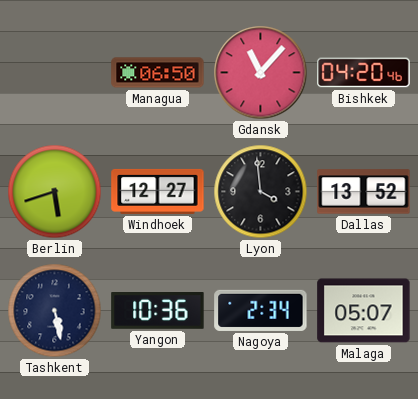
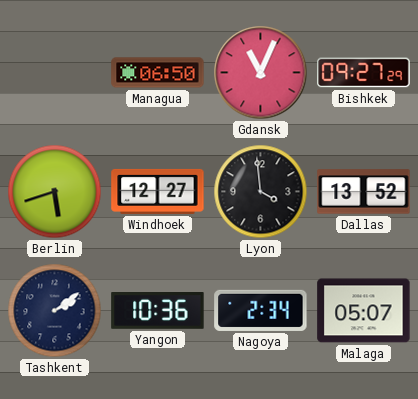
Gdansk: 11:07 -> 11:04
Bishkek: 04:20 -> 09:27
Tashkent: 5:28 -> 2:09
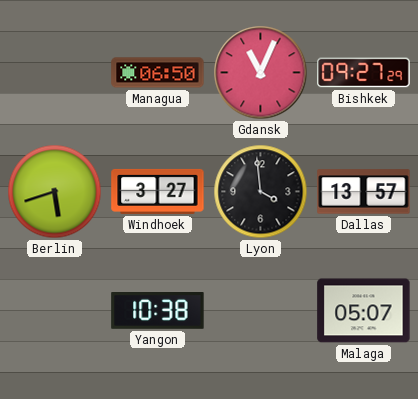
Windhoek: 12:27 -> 3:27
Dallas: 13:52 -> 13:57
Tashkent: 2:09 -> none
Yangon: 10:36 -> 10:38
Nagoya: 2:34 -> none
